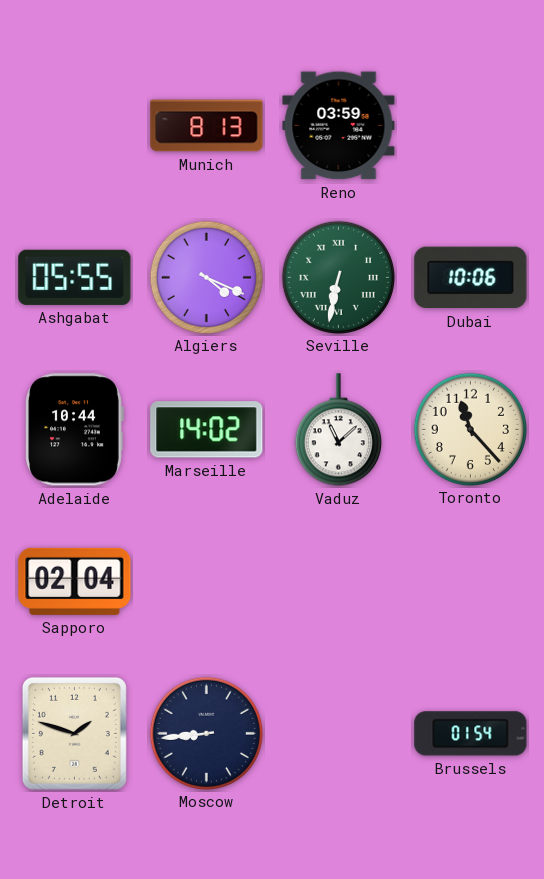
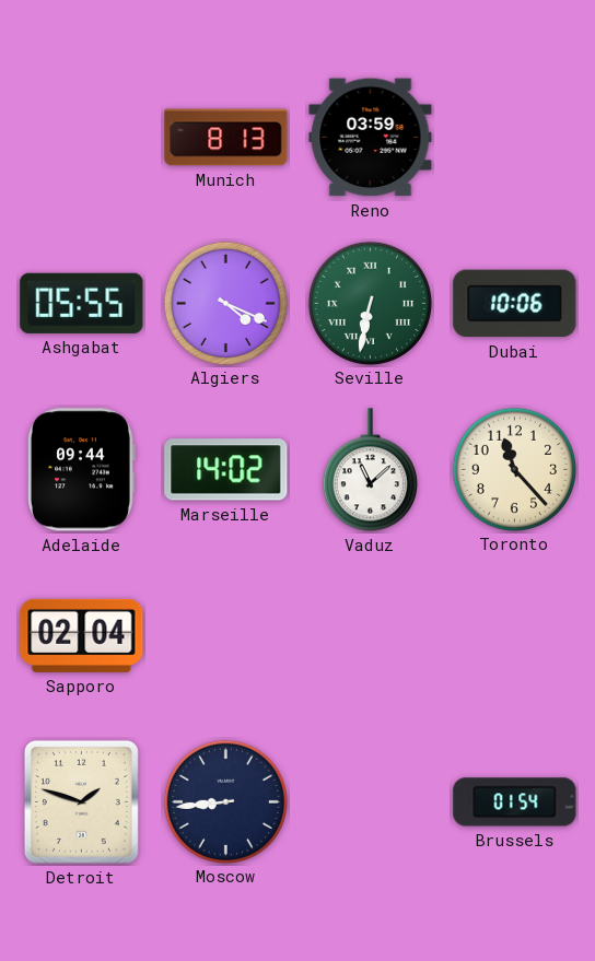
Adelaide: 10:44 -> 09:44
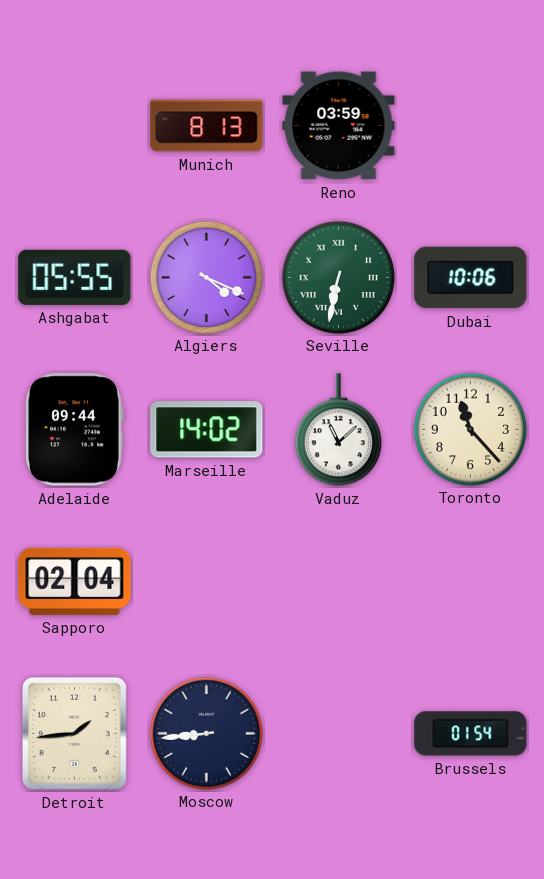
Detroit: 1:48 -> 1:44
